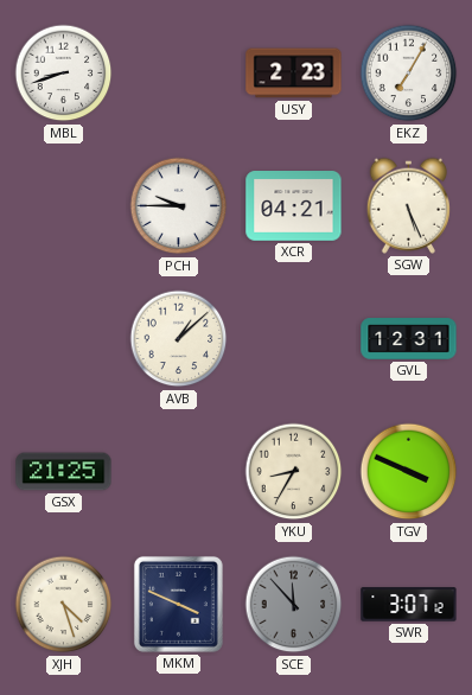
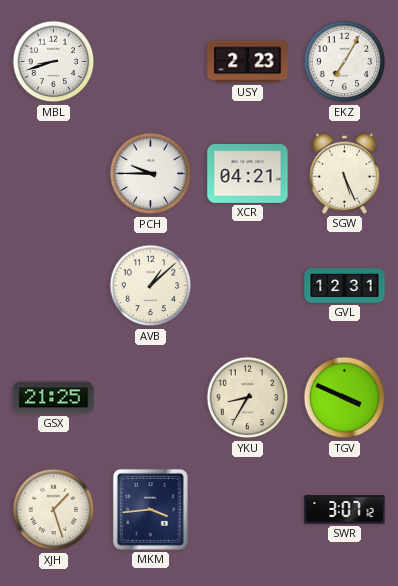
XJH: 4:27 -> 1:27
MKM: 3:49 -> 3:44
SCE: 11:53 -> none
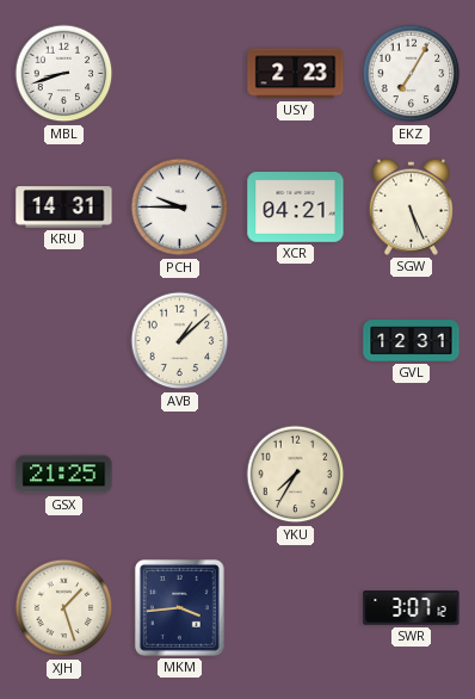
KRU: none -> 14:31
YKU: 8:35 -> 7:35
TGV: 3:49 -> none
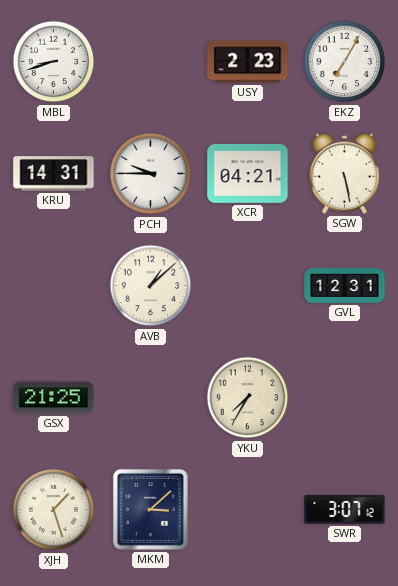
SGW: 5:26 -> 5:28
MKM: 3:44 -> 3:08
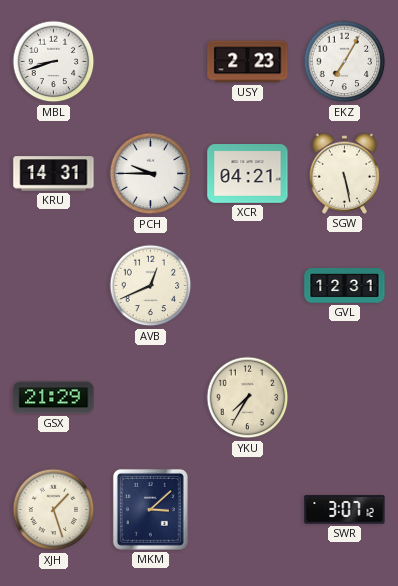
AVB: 1:08 -> 12:41
GSX: 21:25 -> 21:29
